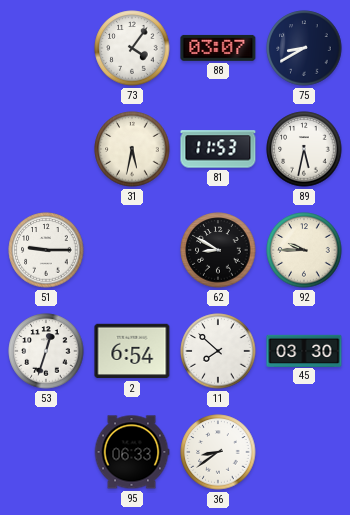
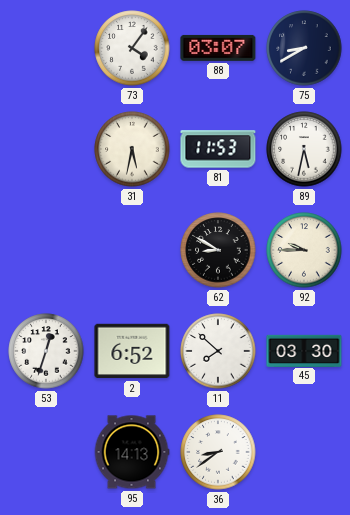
51: 9:15 -> none
2: 6:54 -> 6:52
95: 06:33 -> 14:13
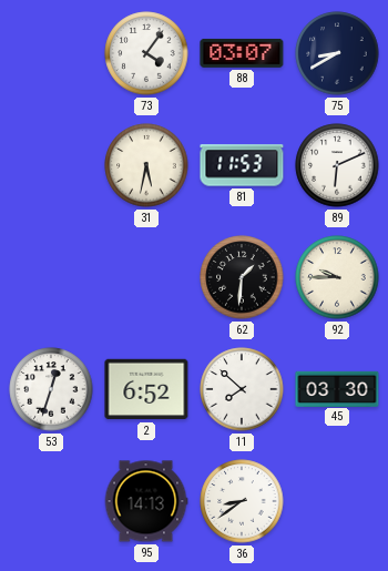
89: 5:32 -> 6:11
62: 8:50 -> 1:31
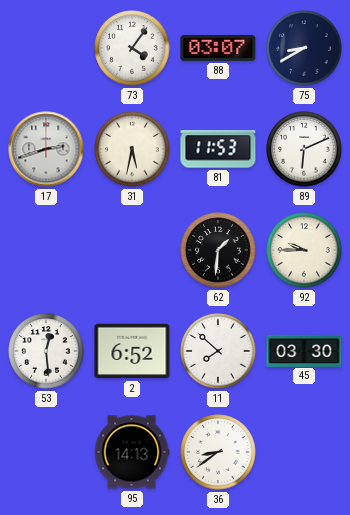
17: none -> 2:42
53: 12:33 -> 12:29
